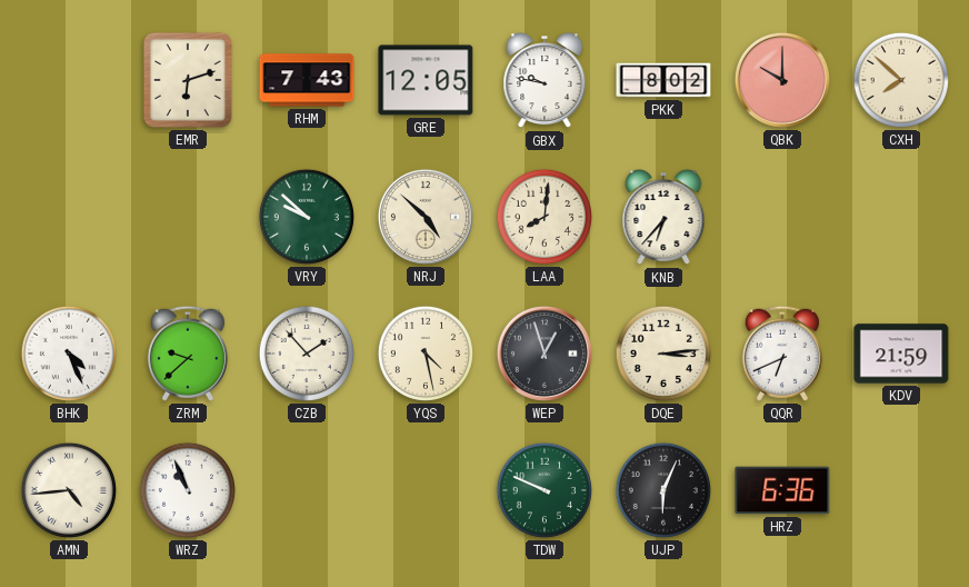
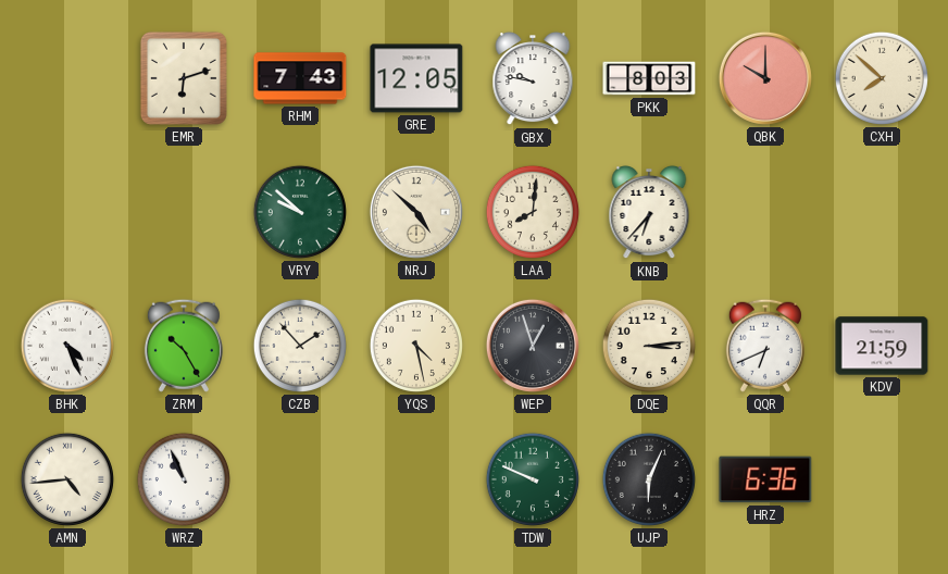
PKK: 8:02 -> 8:03
ZRM: 9:38 -> 10:25
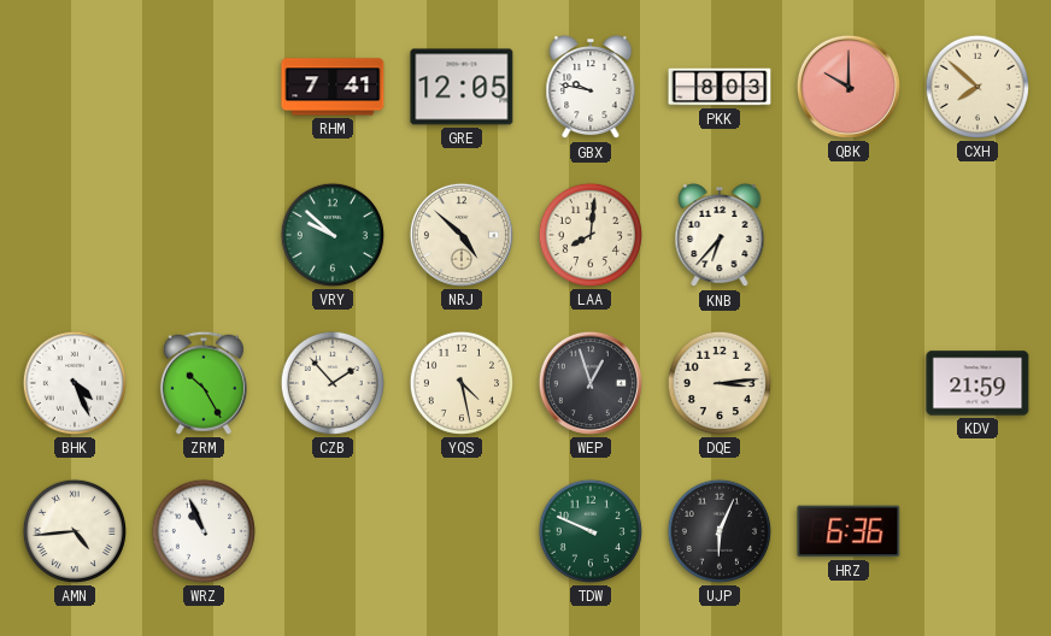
EMR: 6:12 -> none
RHM: 7:43 -> 7:41
QQR: 6:41 -> none
